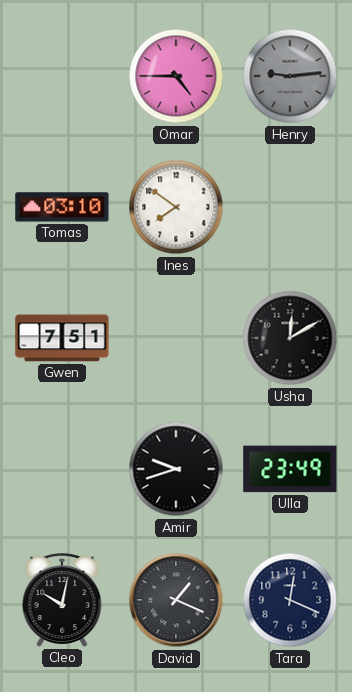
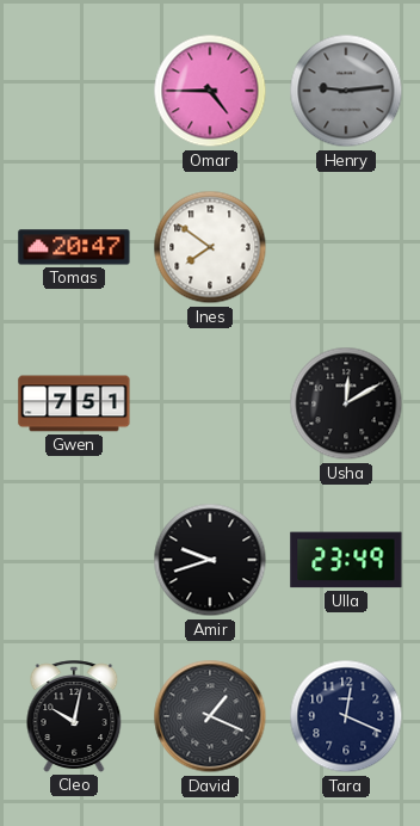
Tomas: 03:10 -> 20:47
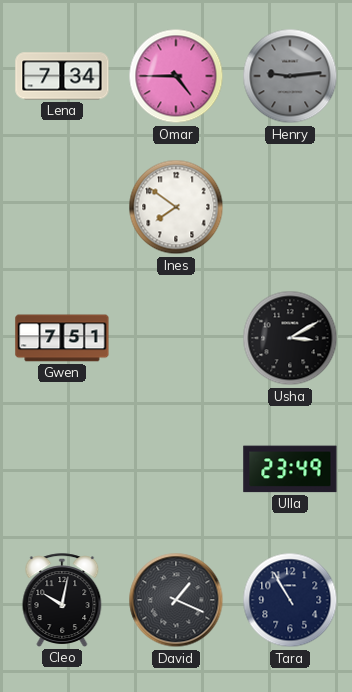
Lena: none -> 7:34
Tomas: 20:47 -> none
Usha: 12:10 -> 3:10
Amir: 9:42 -> none
Tara: 12:19 -> 10:55
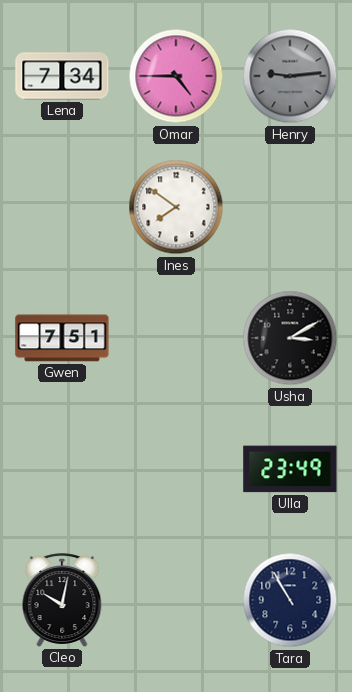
David: 1:19 -> none
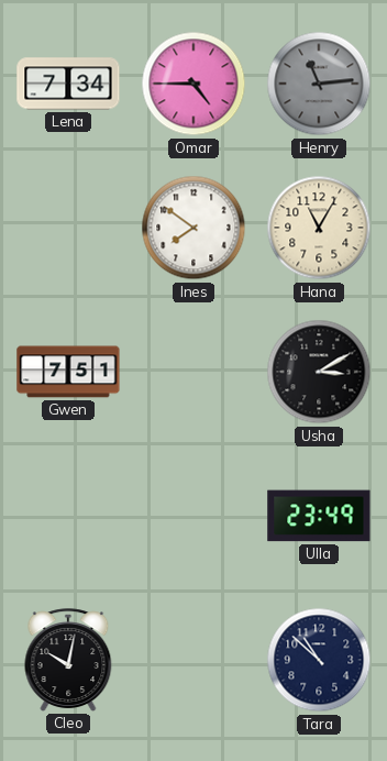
Henry: 9:14 -> 11:14
Hana: none -> 11:05
Tara: 10:55 -> 10:52
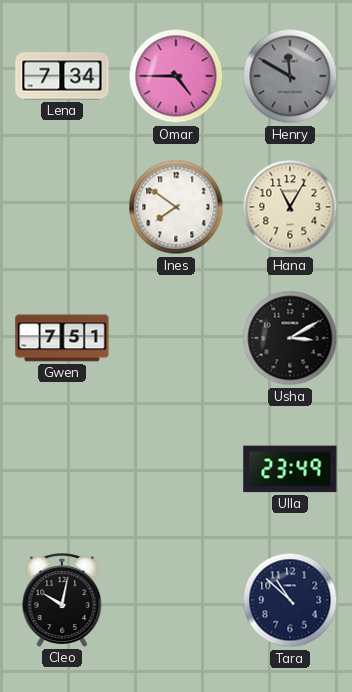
Henry: 11:14 -> 11:50
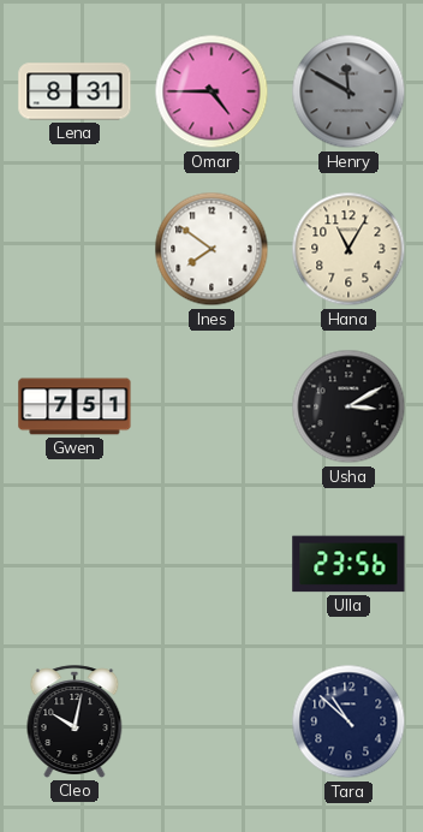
Lena: 7:34 -> 8:31
Ulla: 23:49 -> 23:56
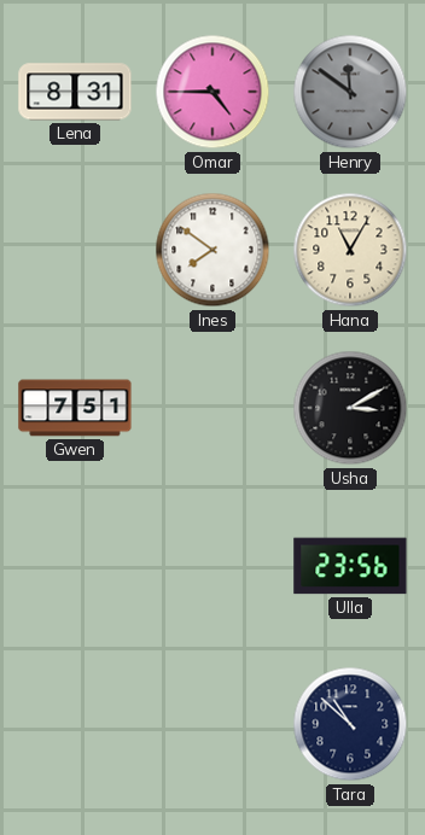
Henry: 11:50 -> 11:51
Cleo: 10:02 -> none
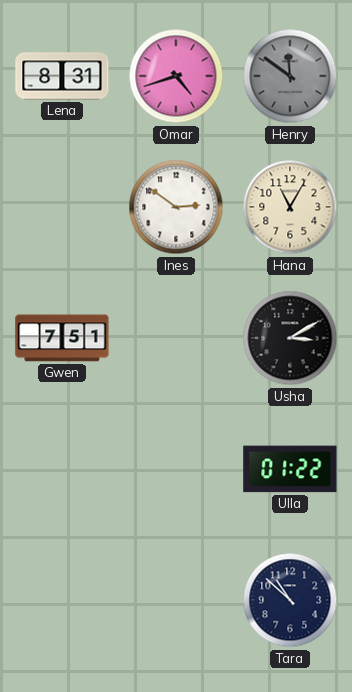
Omar: 4:45 -> 4:42
Ines: 7:51 -> 2:51
Ulla: 23:56 -> 01:22
